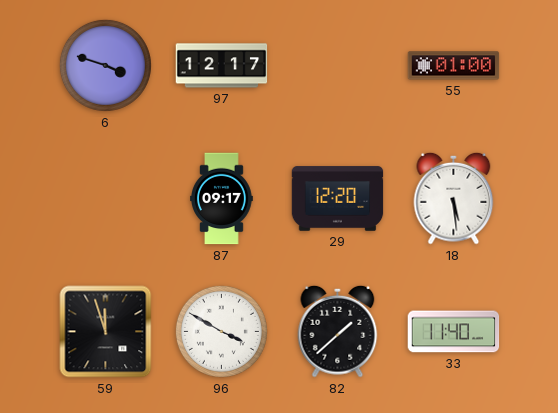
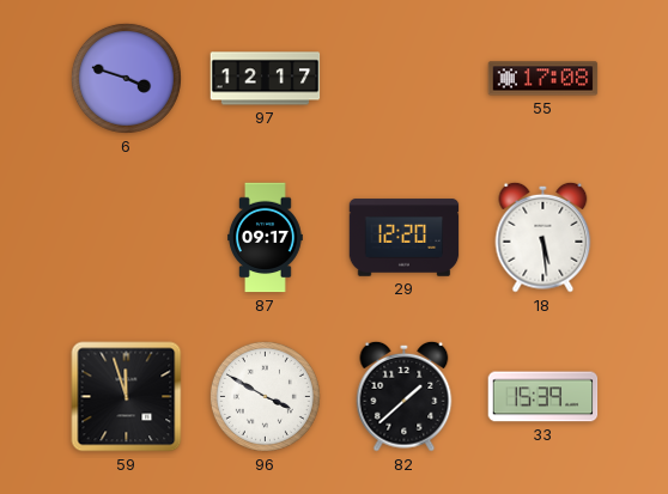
55: 01:00 -> 17:08
33: 11:40 -> 15:39
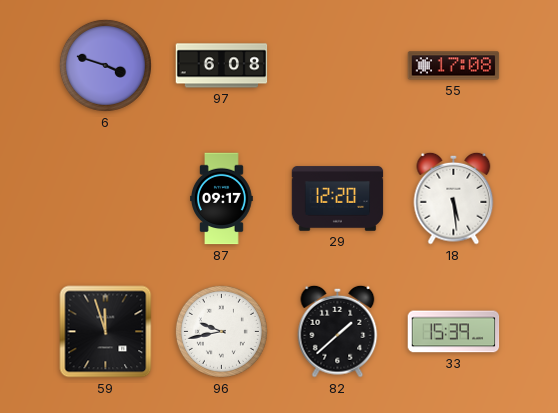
97: 12:17 -> 6:08
96: 3:50 -> 9:43
